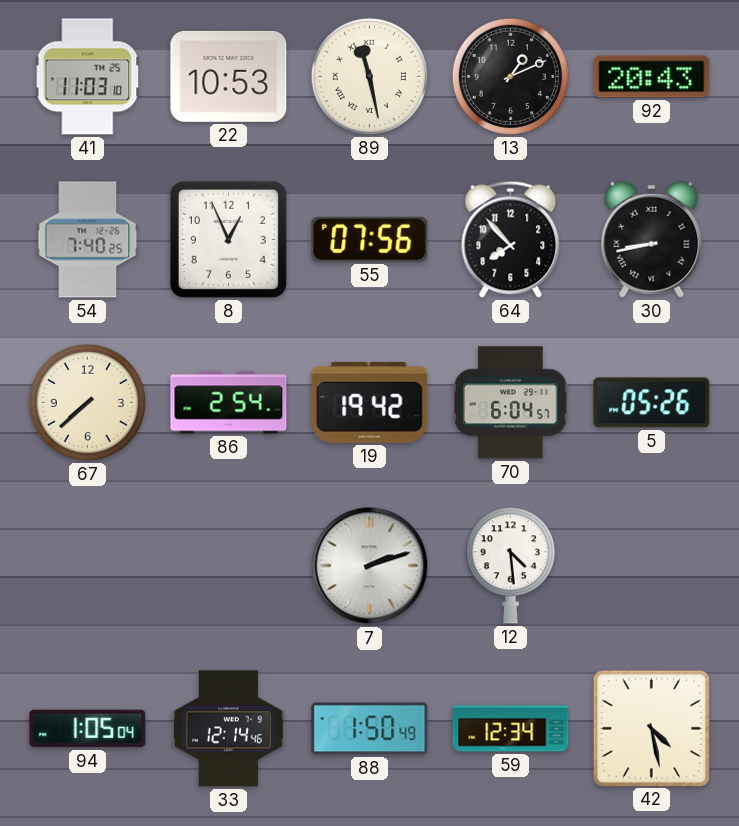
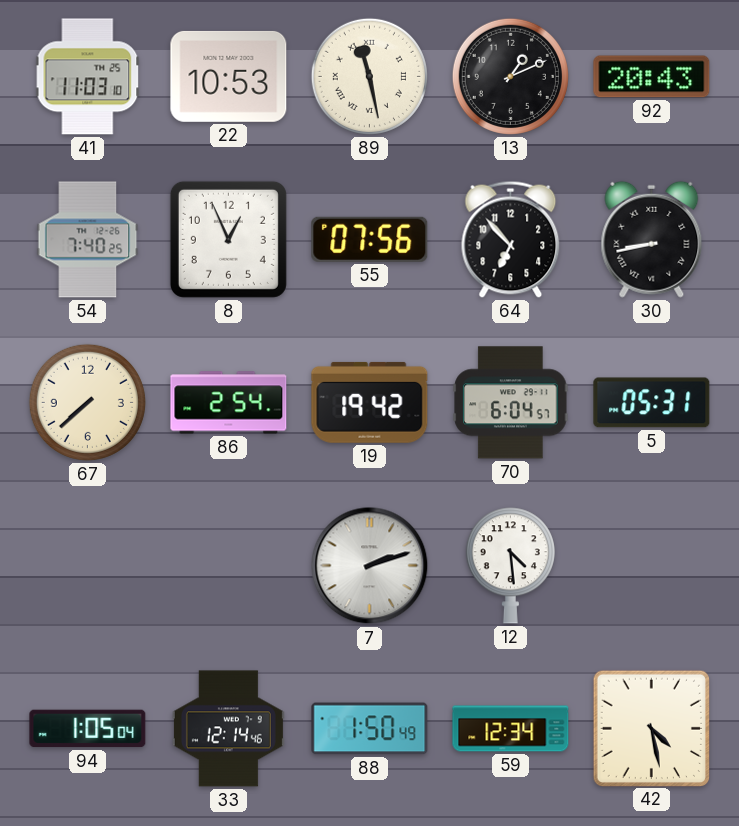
64: 7:53 -> 6:53
5: 05:26 -> 05:31
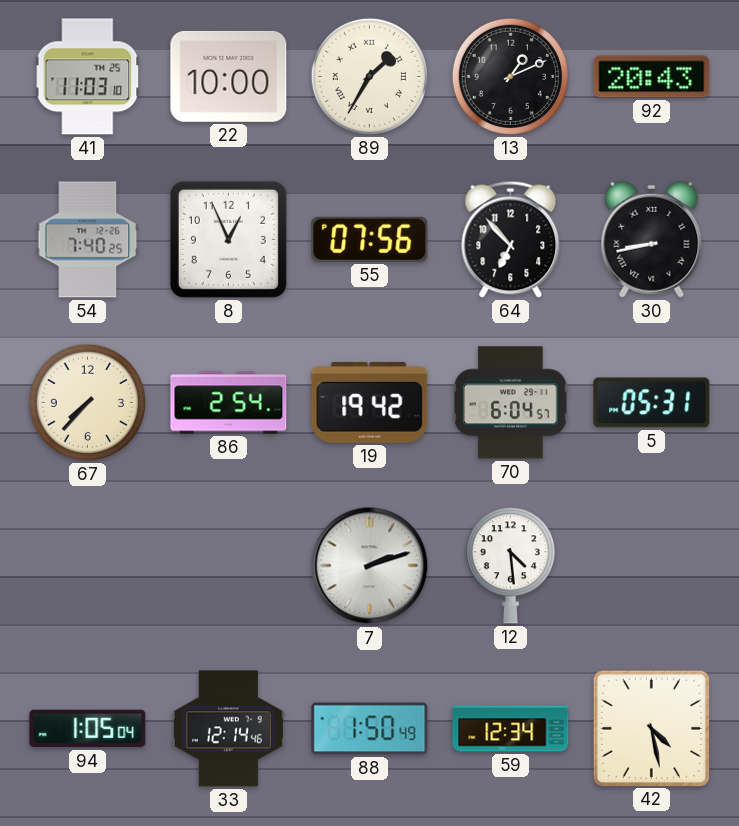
22: 10:53 -> 10:00
89: 11:28 -> 1:35
67: 7:38 -> 7:37
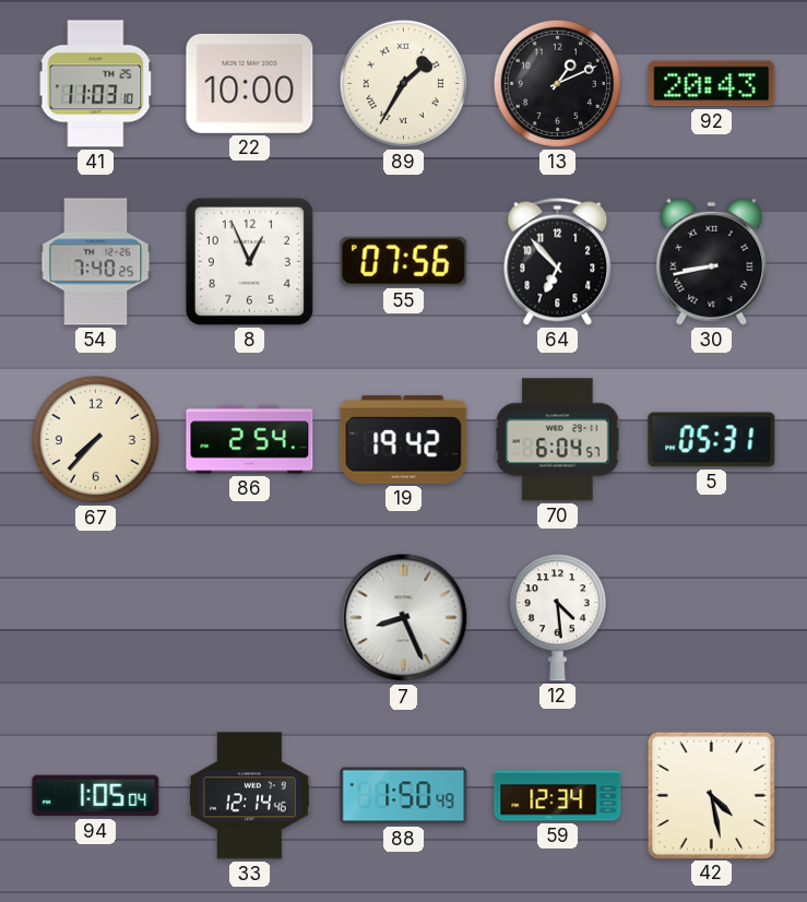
7: 2:12 -> 8:26
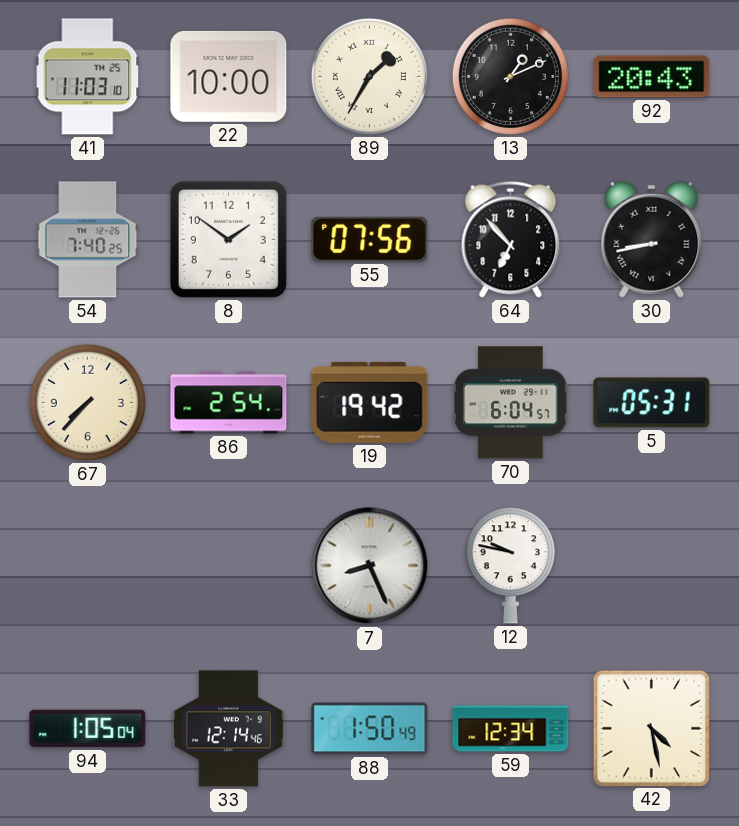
8: 12:56 -> 1:51
12: 4:29 -> 9:47
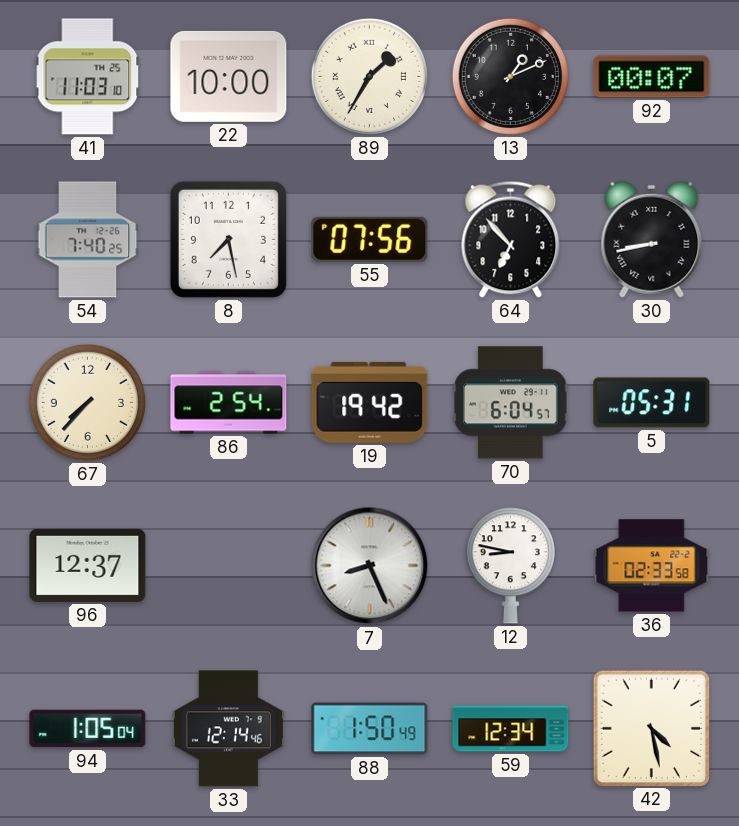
92: 20:43 -> 00:07
8: 1:51 -> 7:28
96: none -> 12:37
12: 9:47 -> 8:47
36: none -> 02:33
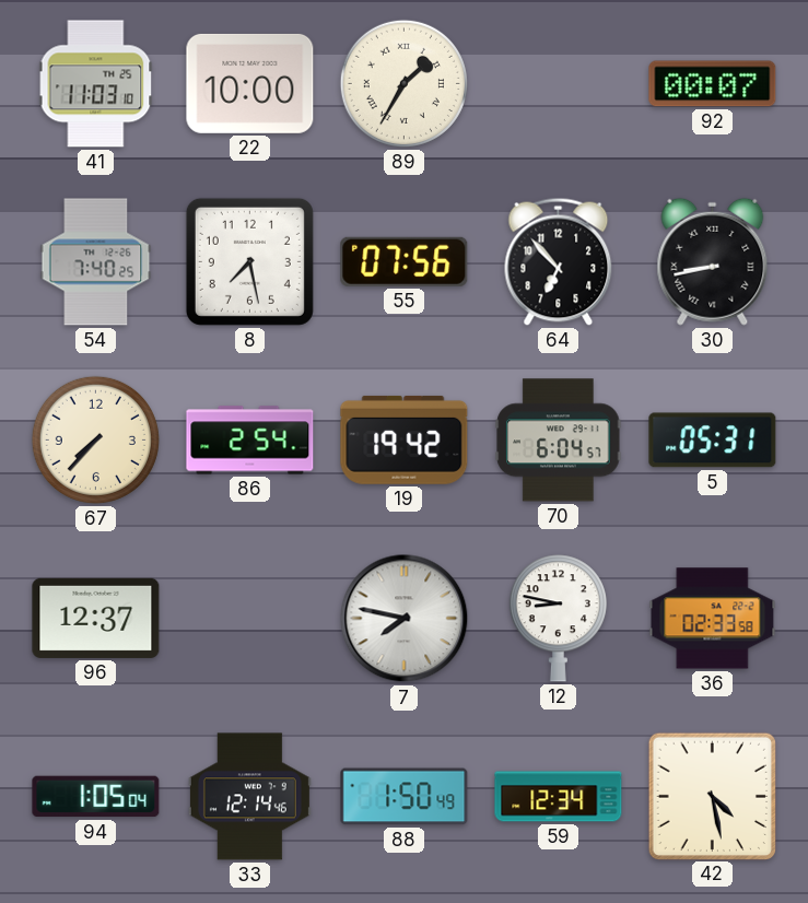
13: 1:11 -> none
7: 8:26 -> 7:47
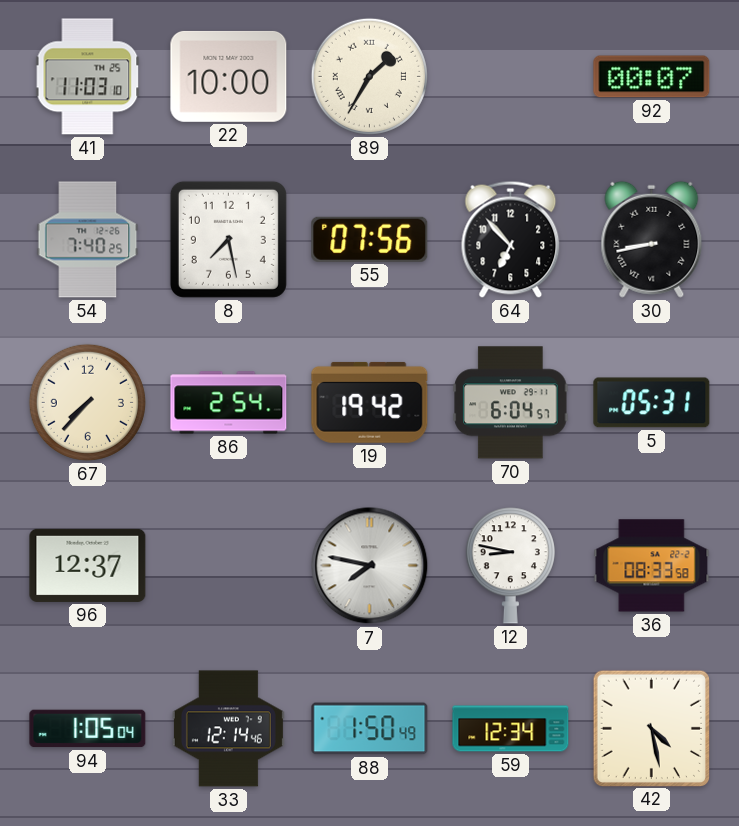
36: 02:33 -> 08:33
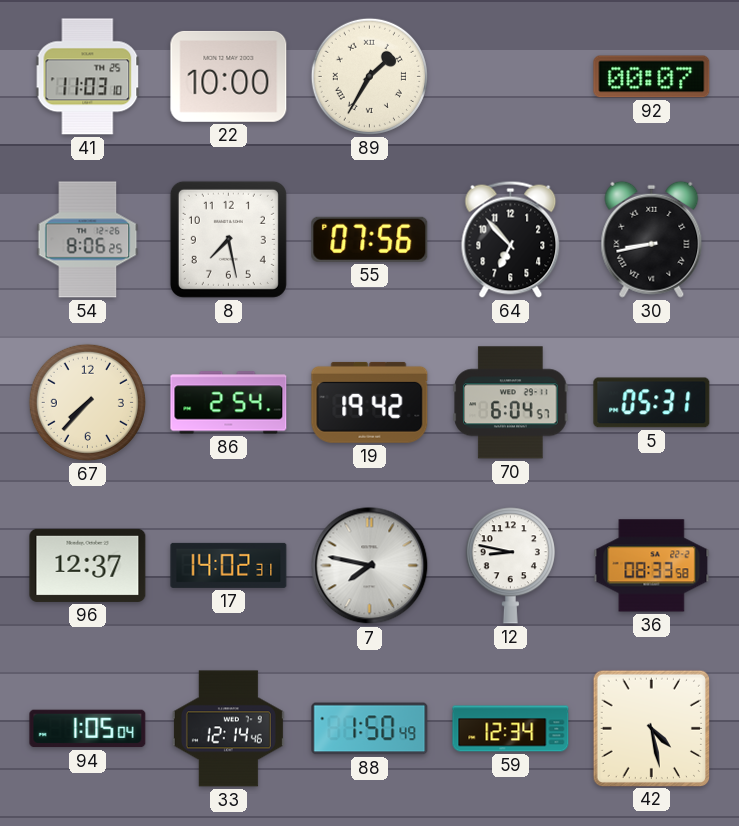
54: 7:40 -> 8:06
17: none -> 14:02
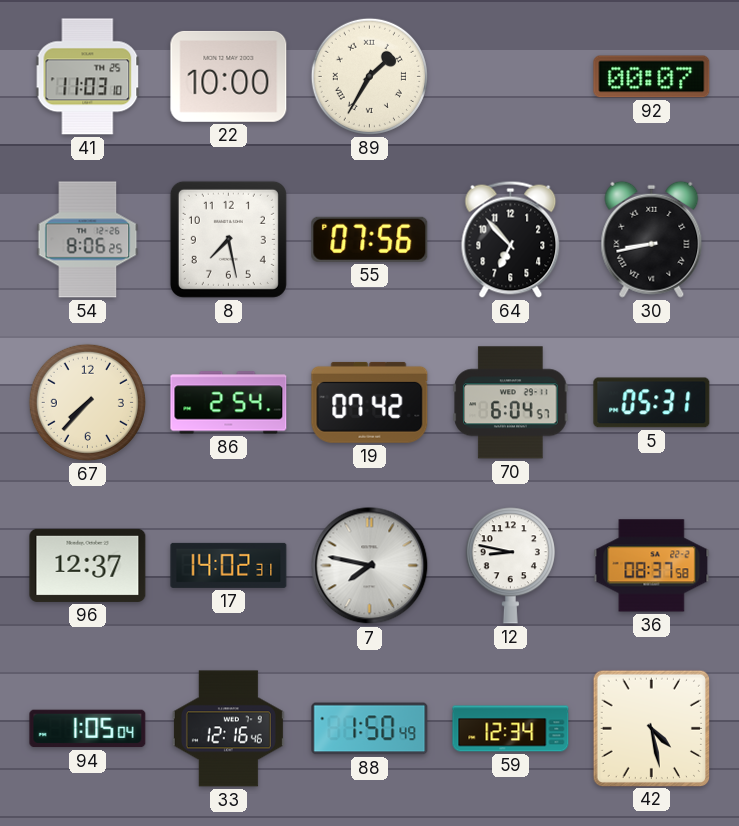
19: 19:42 -> 07:42
36: 08:33 -> 08:37
33: 12:14 -> 12:16
